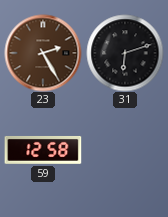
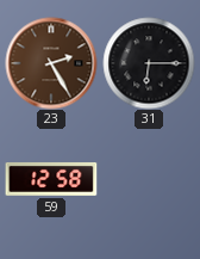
31: 6:12 -> 6:15
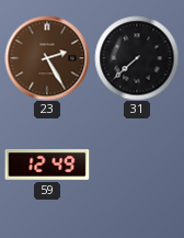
31: 6:15 -> 7:38
59: 12:58 -> 12:49
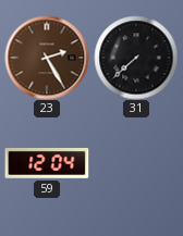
59: 12:49 -> 12:04
